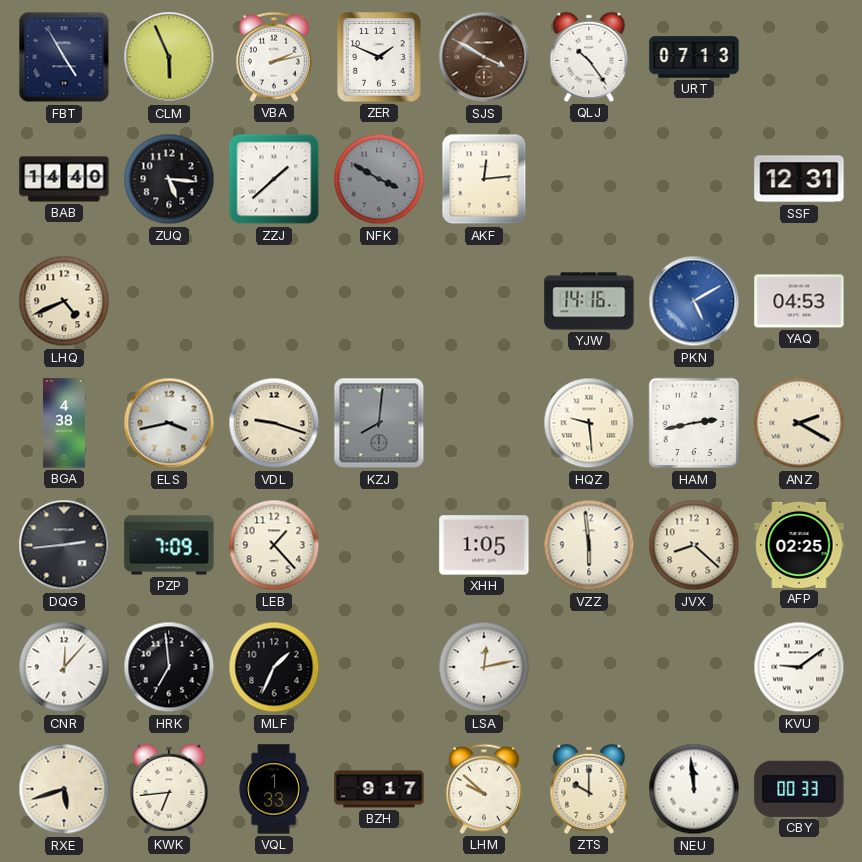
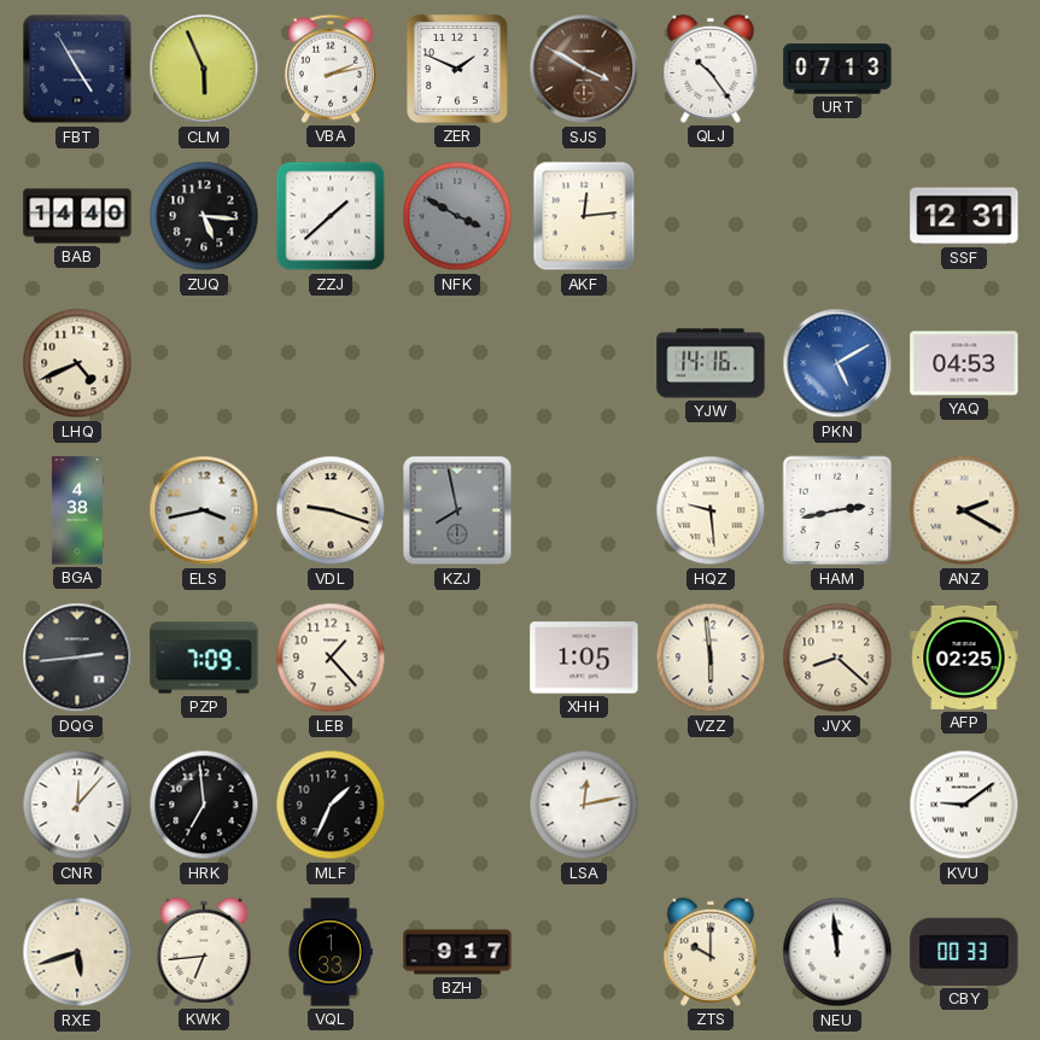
KZJ: 8:01 -> 7:58
LHM: 9:52 -> none
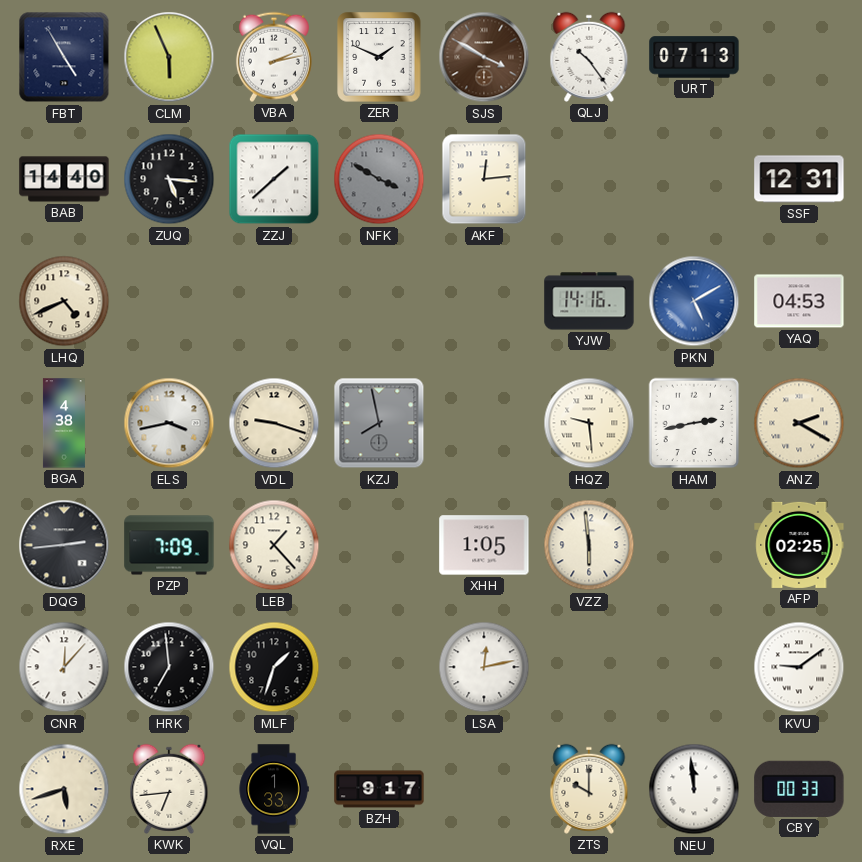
JVX: 8:22 -> none
MLF: 1:34 -> 1:33
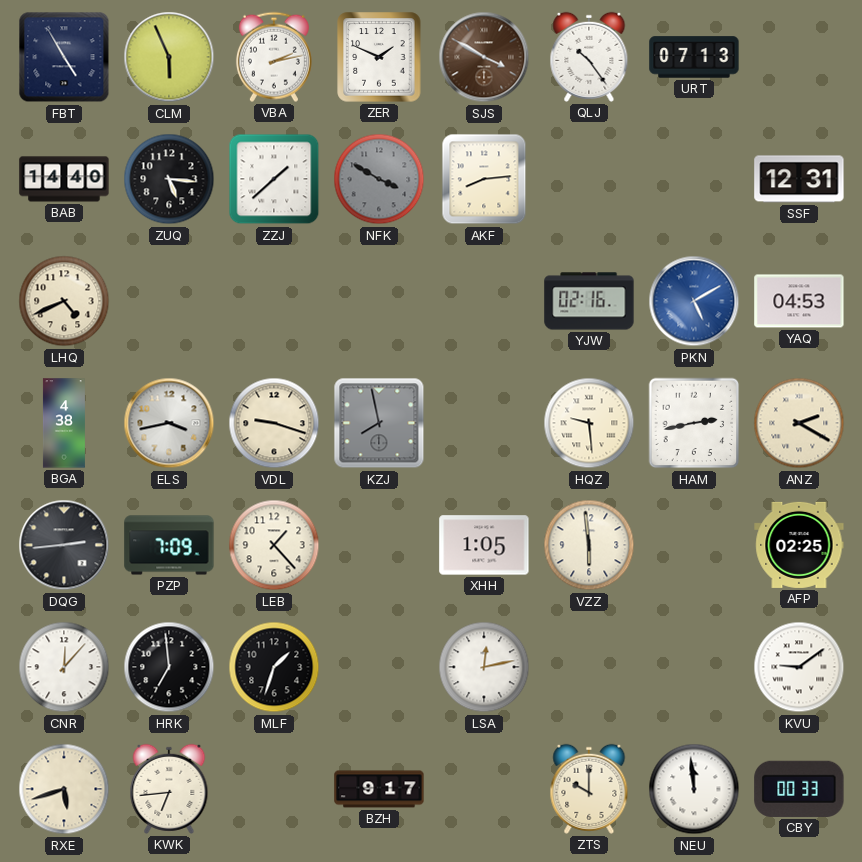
AKF: 12:14 -> 8:14
YJW: 14:16 -> 02:16
VQL: 1:33 -> none
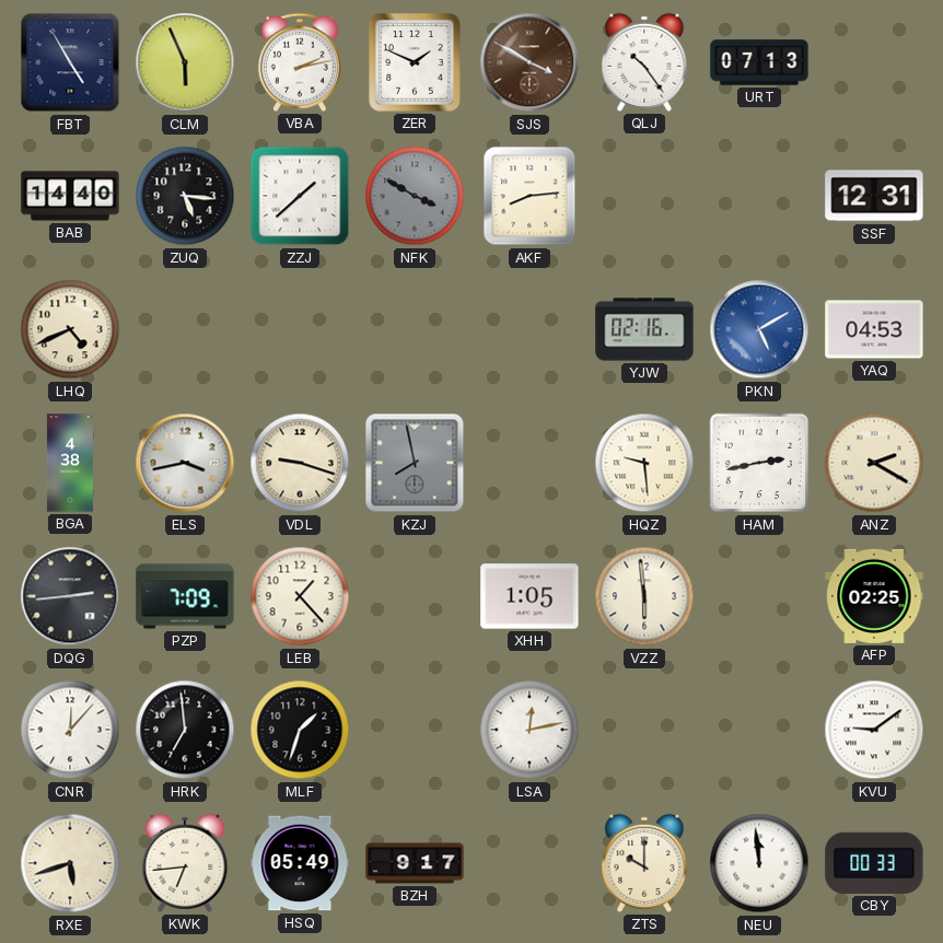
HSQ: none -> 05:49
